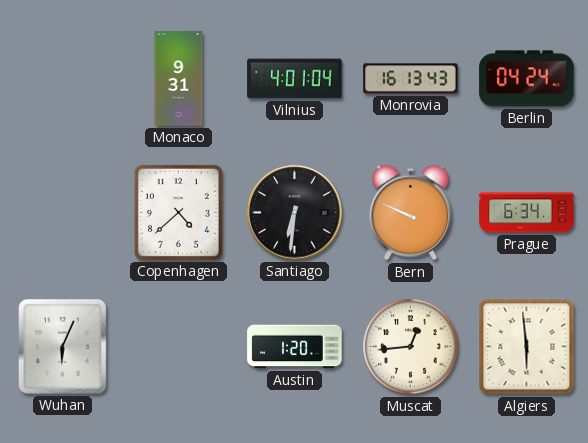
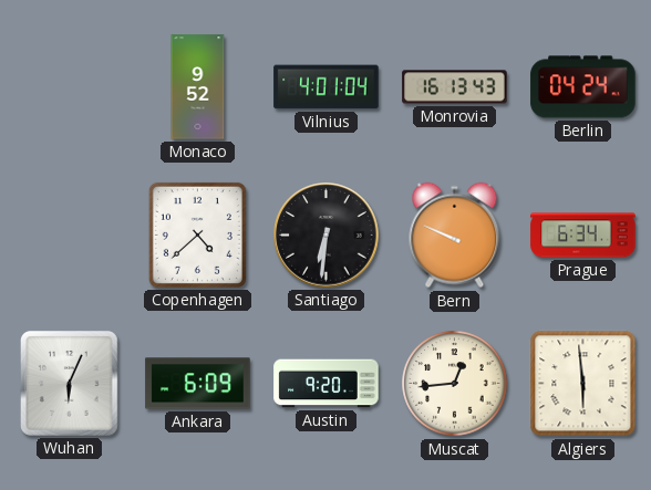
Monaco: 9:31 -> 9:52
Ankara: none -> 6:09
Austin: 1:20 -> 9:20
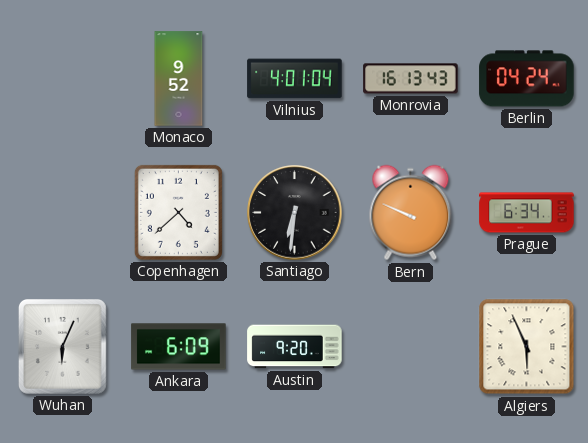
Muscat: 12:44 -> none
Algiers: 5:59 -> 5:56
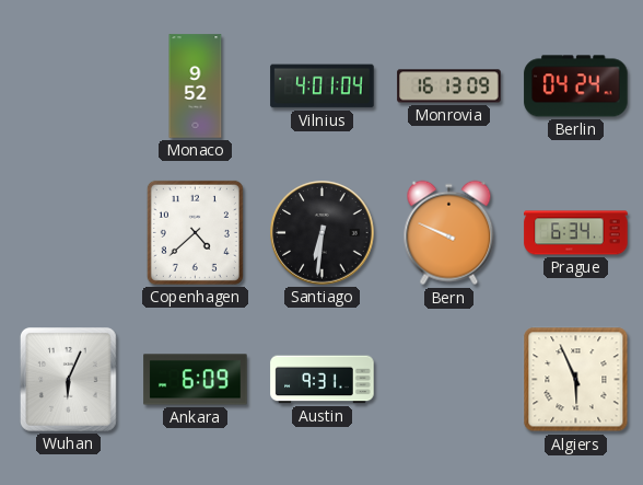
Monrovia: 16:13:43 -> 16:13:09
Austin: 9:20 -> 9:31
